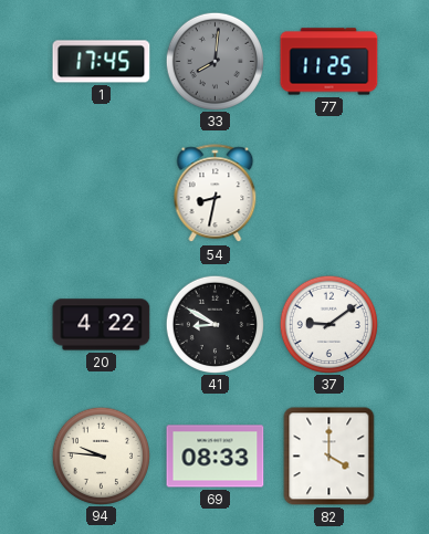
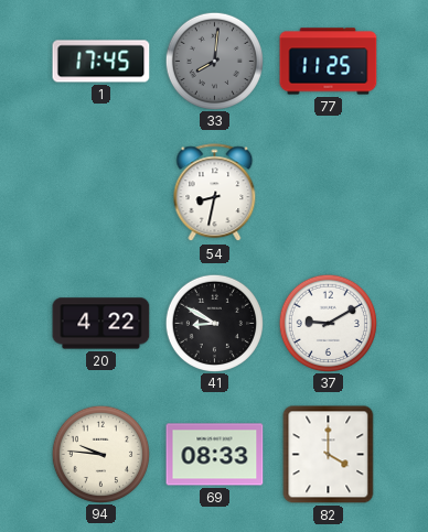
37: 9:09 -> 9:10
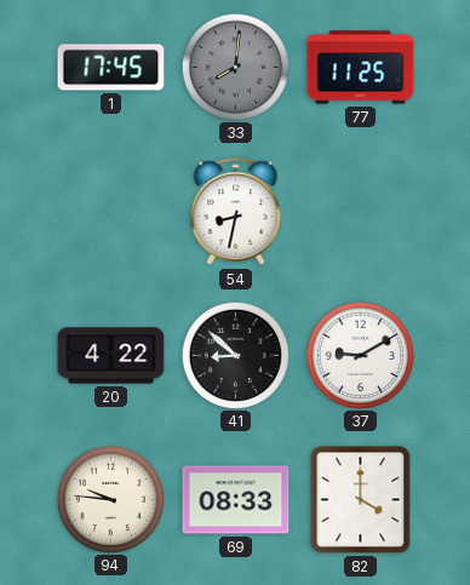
41: 8:50 -> 8:52
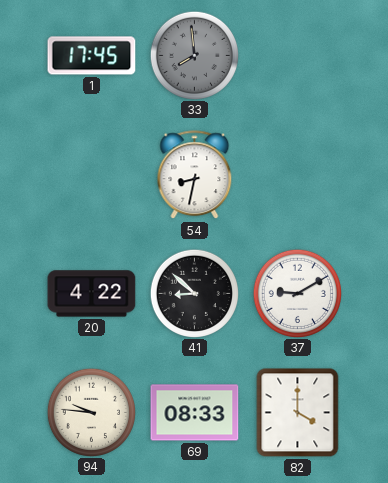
33: 8:01 -> 7:59
77: 11:25 -> none
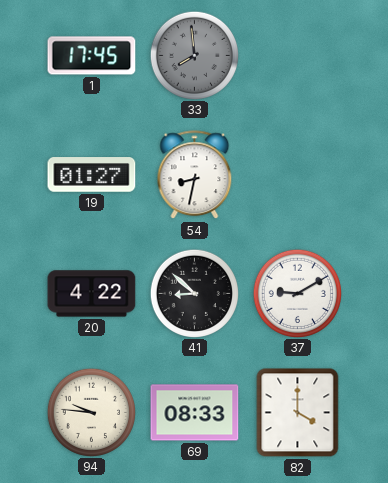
19: none -> 01:27
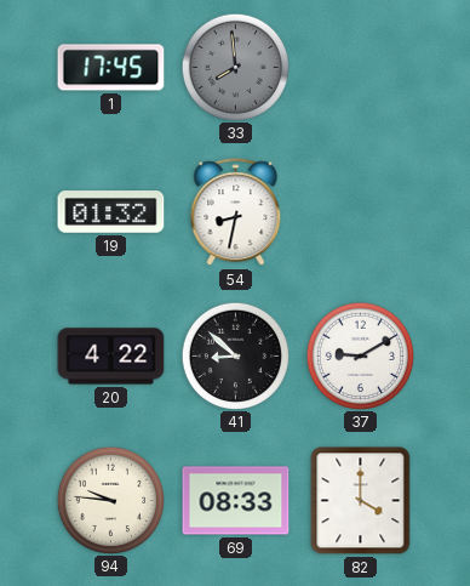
19: 01:27 -> 01:32
